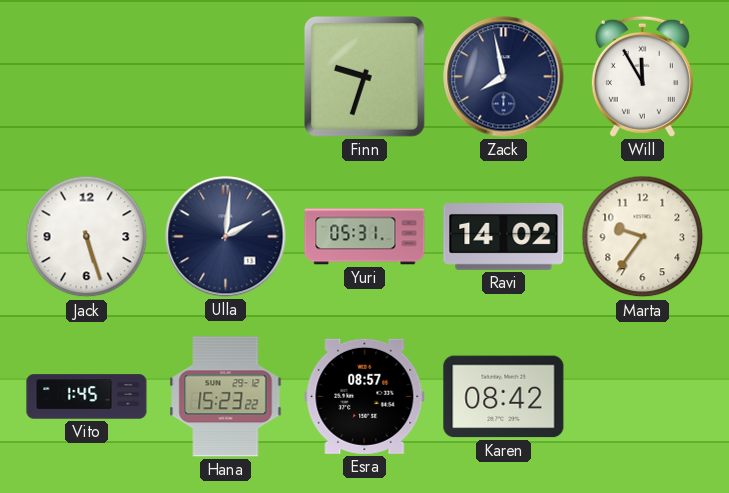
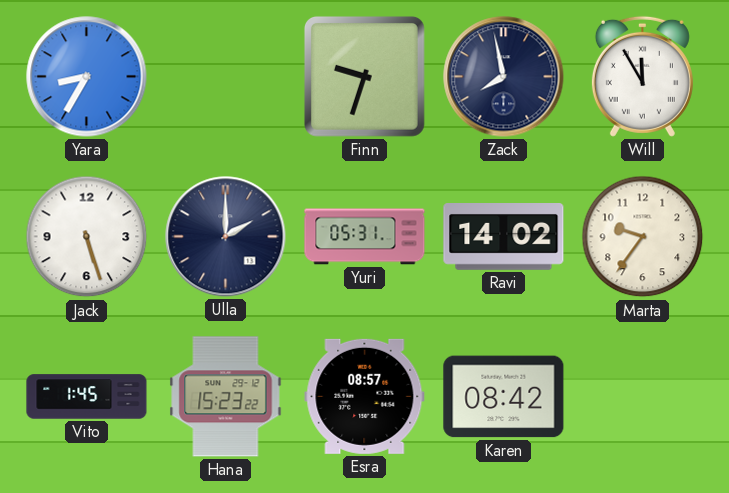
Yara: none -> 8:35
Ulla: 2:01 -> 2:00
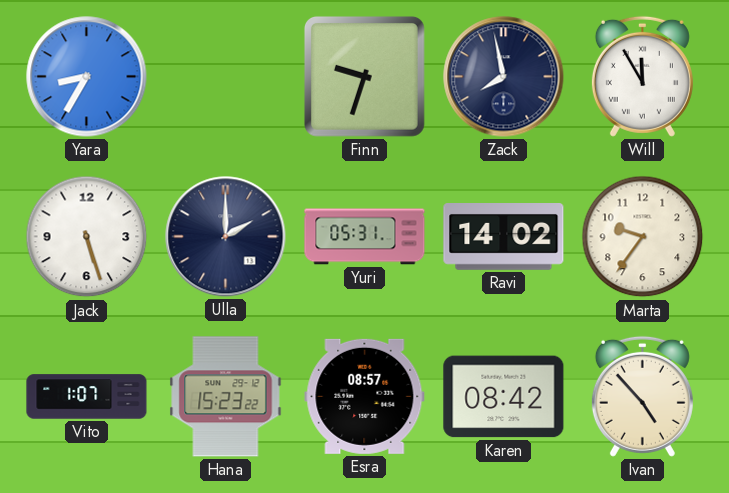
Vito: 1:45 -> 1:07
Ivan: none -> 4:53
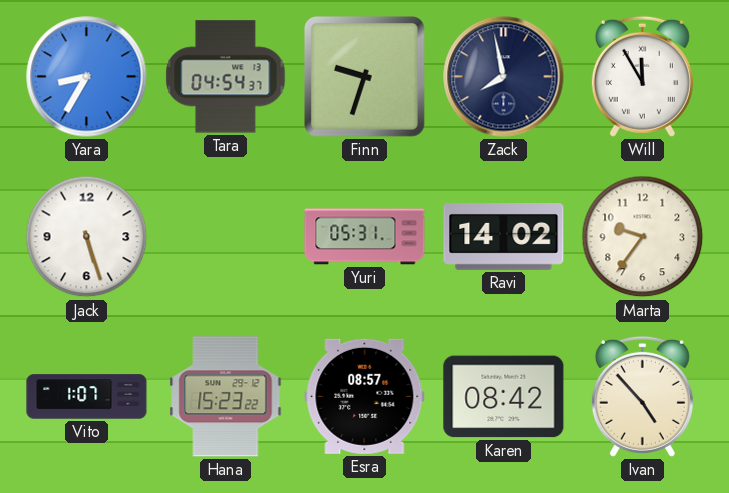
Tara: none -> 04:54
Ulla: 2:00 -> none
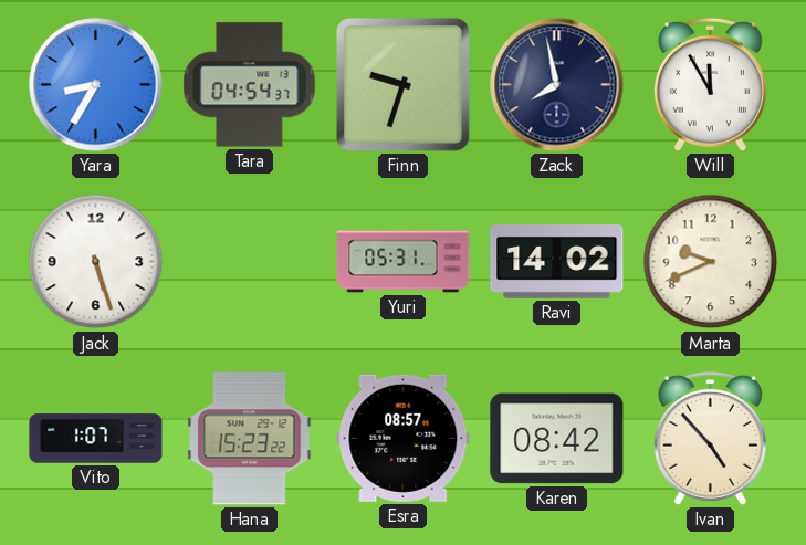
Marta: 9:36 -> 9:41
